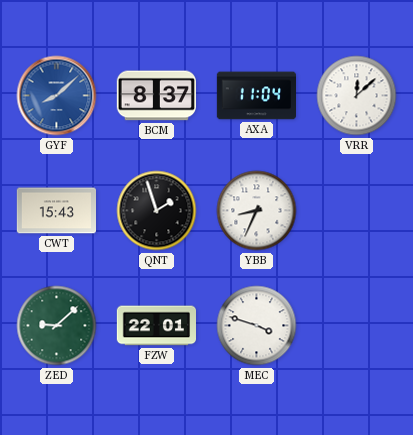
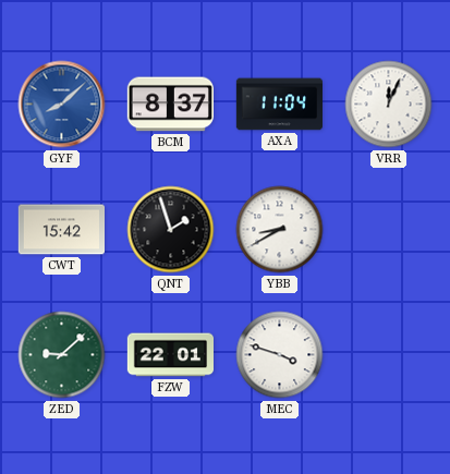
VRR: 12:08 -> 12:04
CWT: 15:43 -> 15:42
YBB: 8:34 -> 8:40
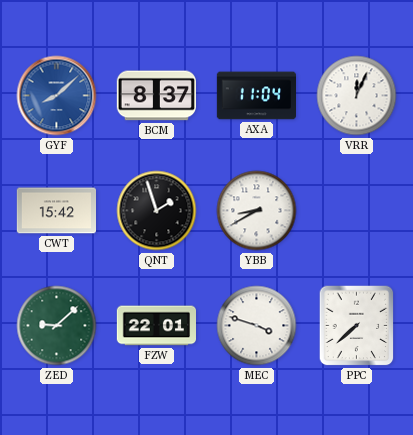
PPC: none -> 7:38
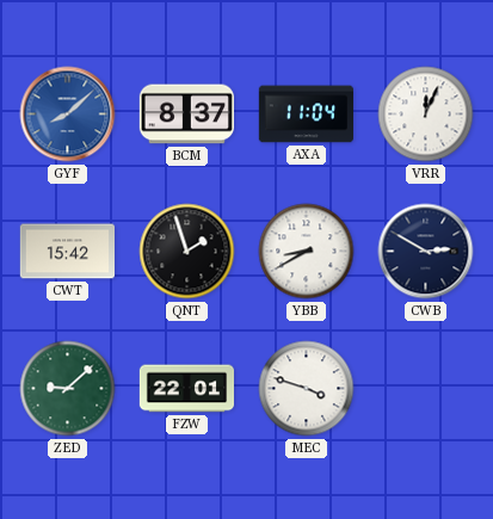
CWB: none -> 2:50
PPC: 7:38 -> none
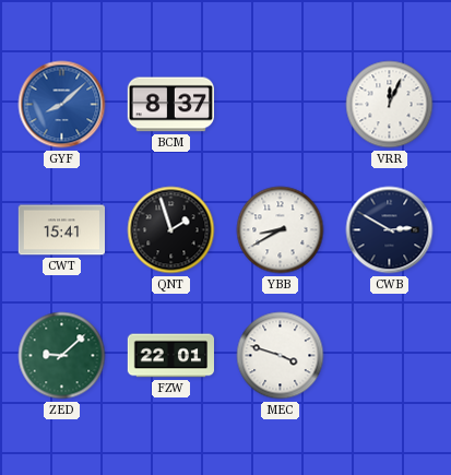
AXA: 11:04 -> none
CWT: 15:42 -> 15:41
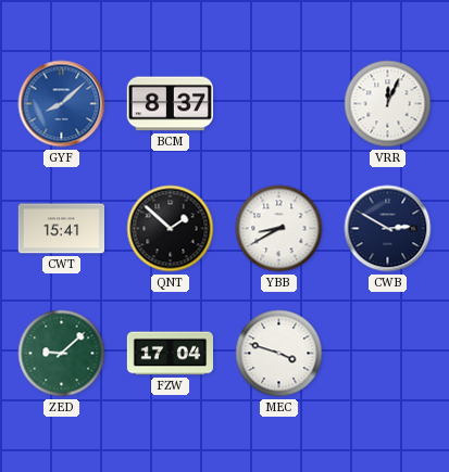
QNT: 1:57 -> 1:52
FZW: 22:01 -> 17:04
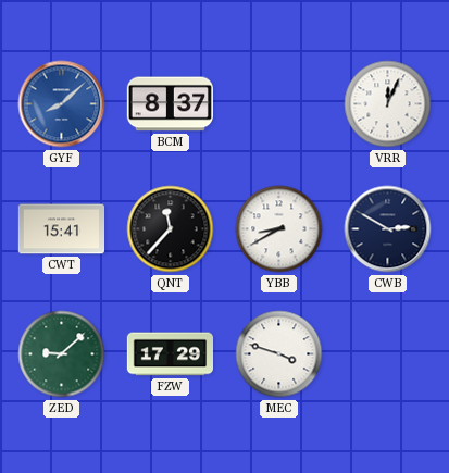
QNT: 1:52 -> 11:37
FZW: 17:04 -> 17:29
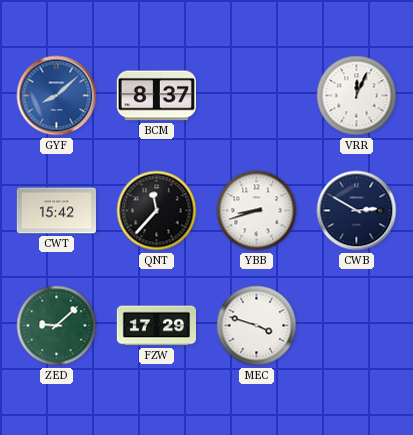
CWT: 15:41 -> 15:42
YBB: 8:40 -> 8:42
